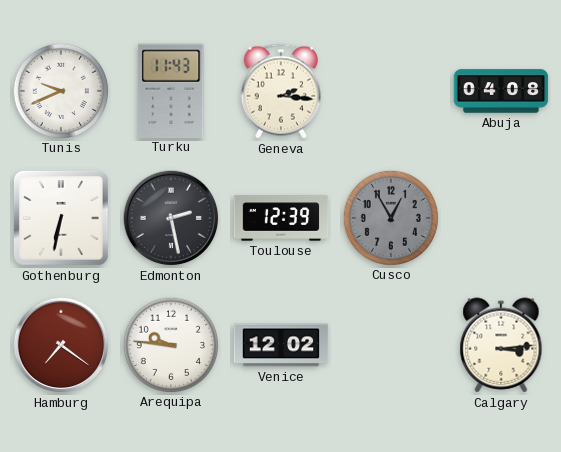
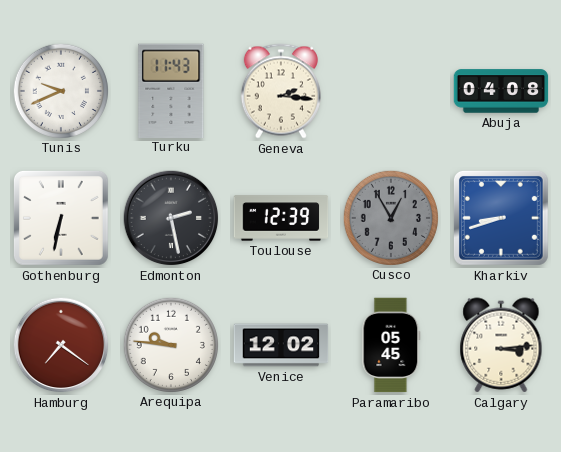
Kharkiv: none -> 8:42
Paramaribo: none -> 05:45
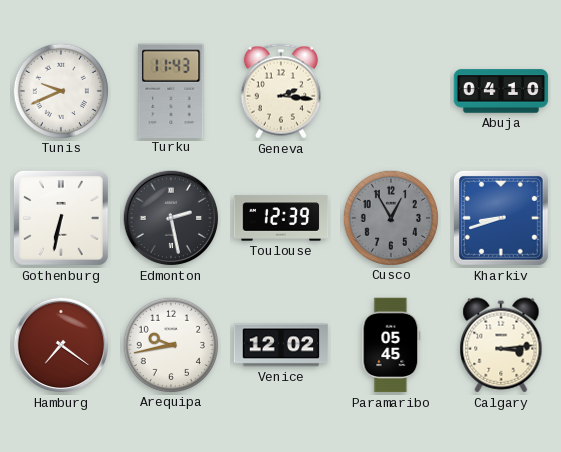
Abuja: 04:08 -> 04:10
Arequipa: 9:46 -> 9:43
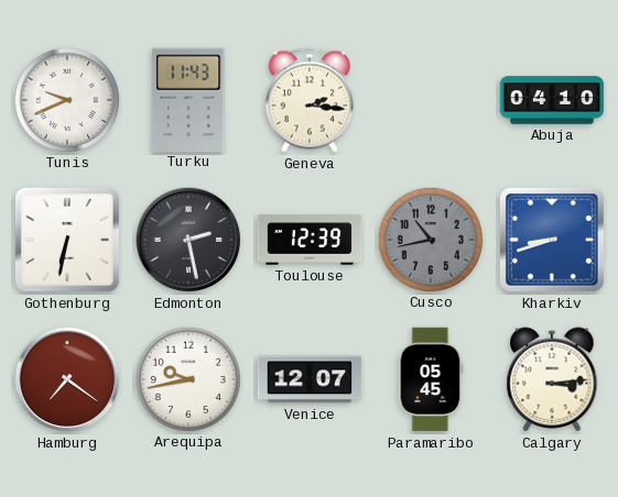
Cusco: 12:55 -> 10:43
Venice: 12:02 -> 12:07
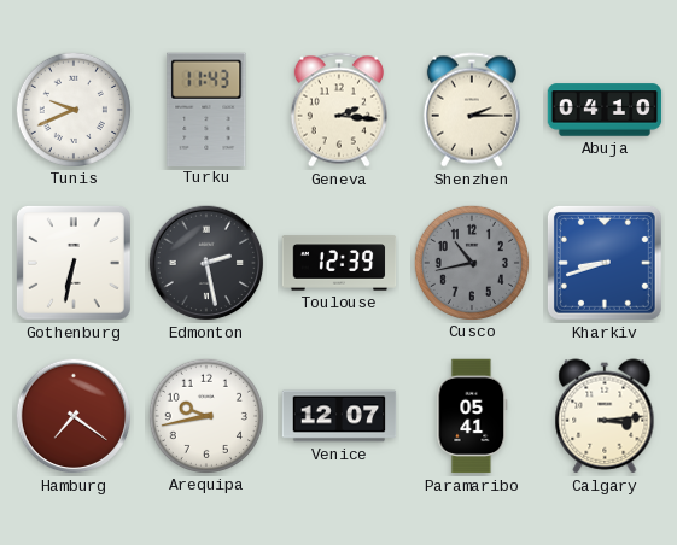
Shenzhen: none -> 2:15
Paramaribo: 05:45 -> 05:41
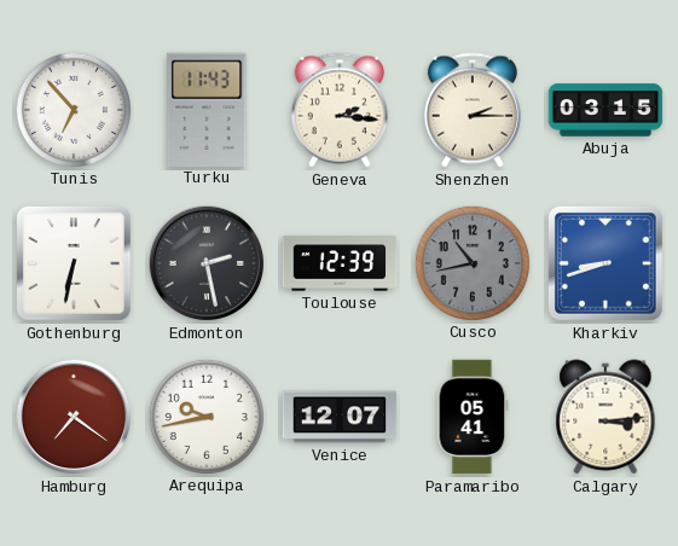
Tunis: 9:41 -> 6:53
Abuja: 04:10 -> 03:15
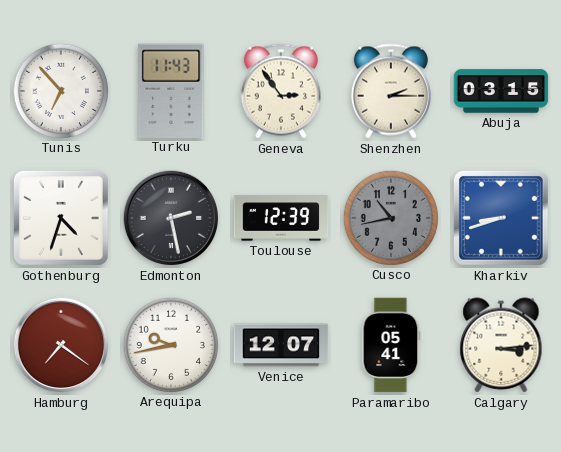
Geneva: 2:16 -> 2:54
Gothenburg: 6:32 -> 4:33
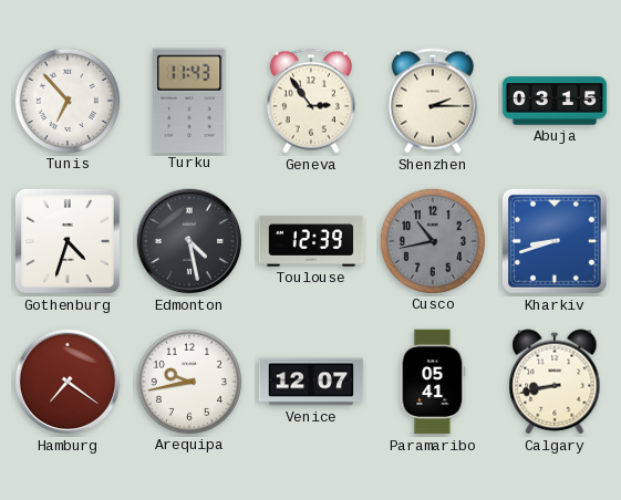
Edmonton: 2:28 -> 4:28
Calgary: 3:14 -> 8:43
